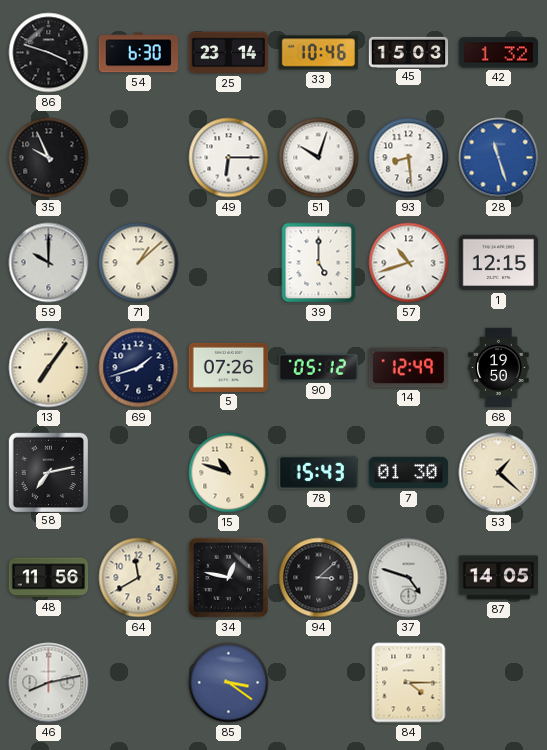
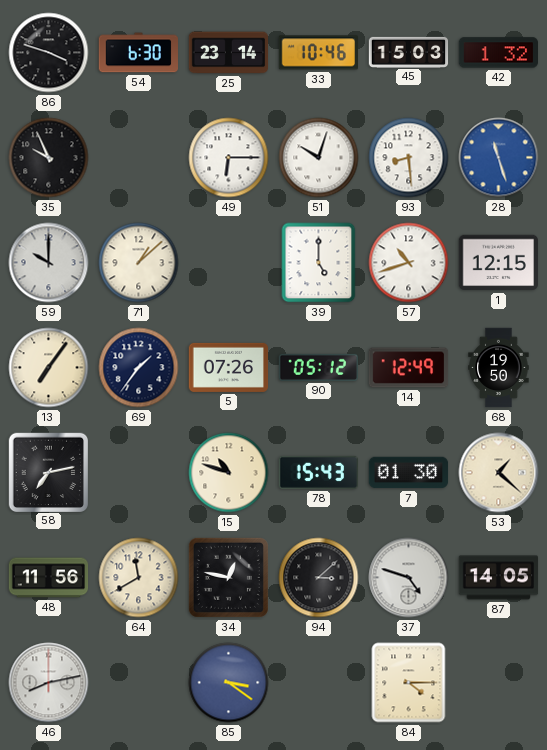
69: 1:42 -> 1:36
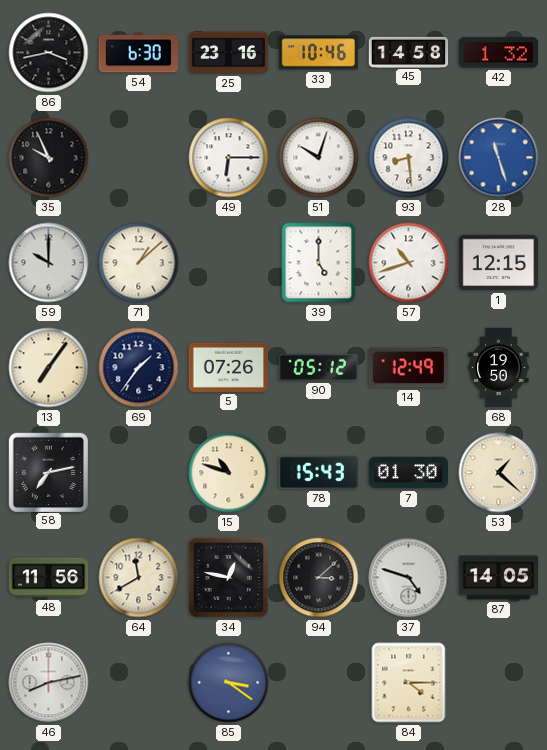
86: 3:48 -> 3:43
25: 23:14 -> 23:16
45: 15:03 -> 14:58
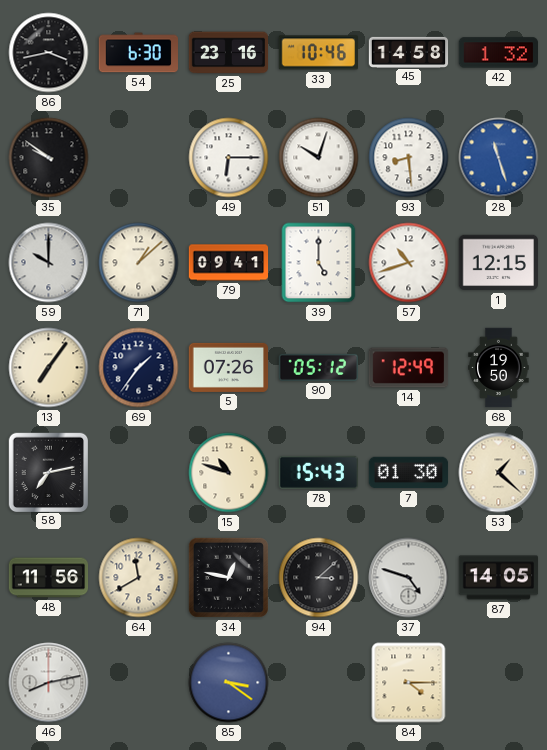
35: 9:56 -> 9:51
79: none -> 09:41
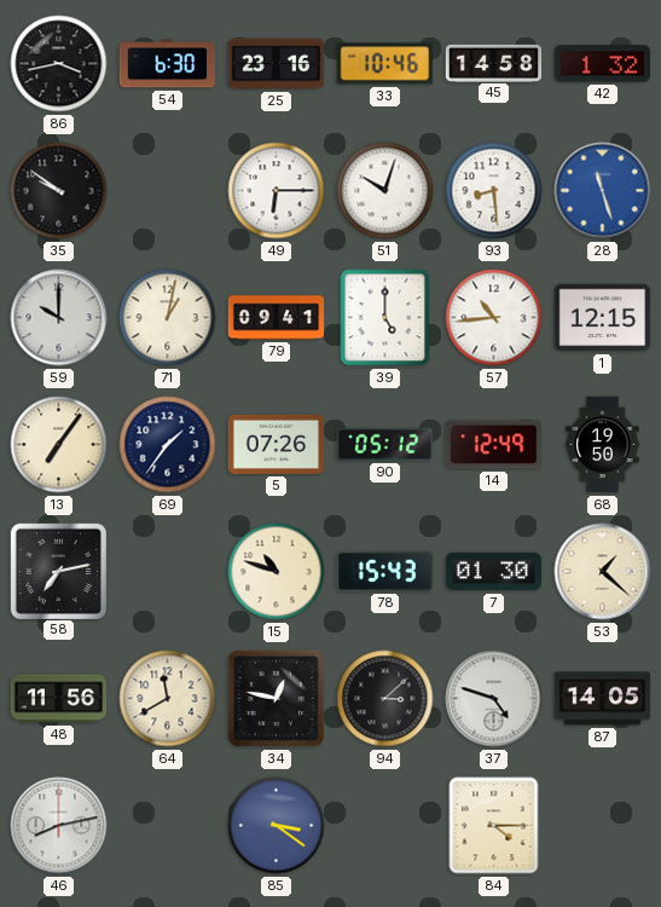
71: 1:08 -> 1:02
57: 10:42 -> 10:44
